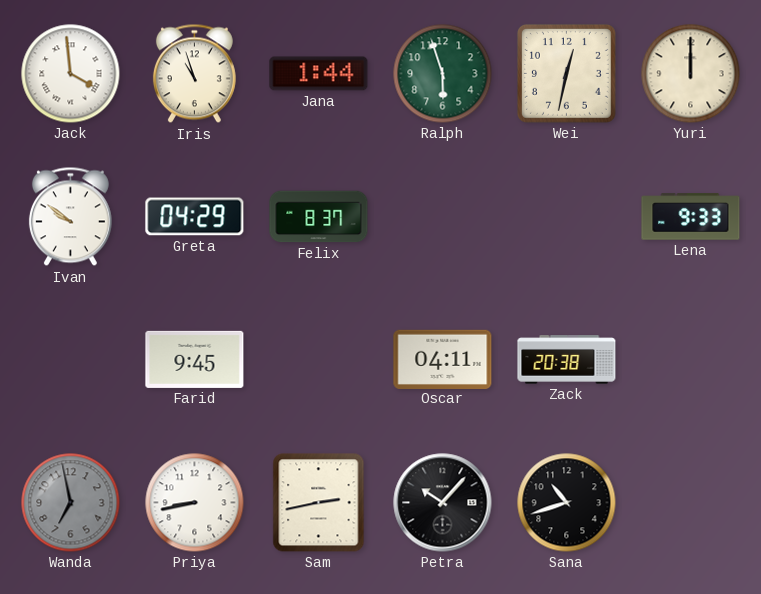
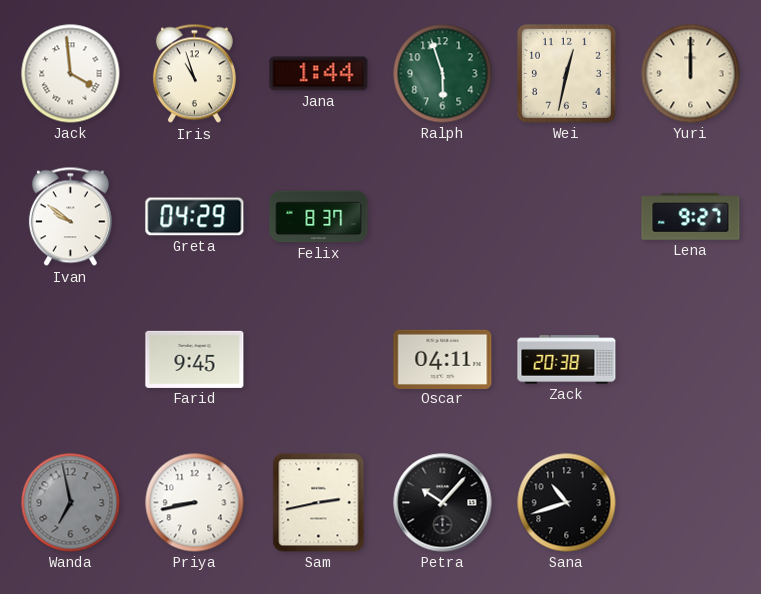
Lena: 9:33 -> 9:27
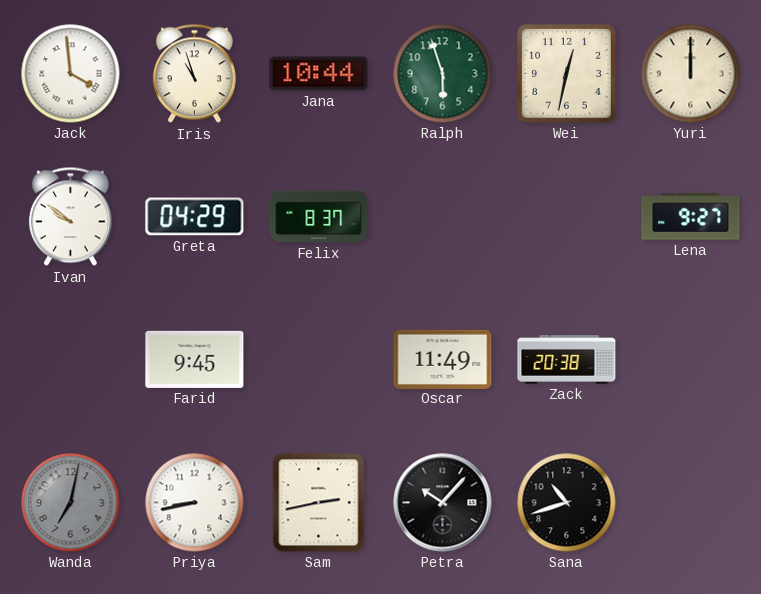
Jana: 1:44 -> 10:44
Oscar: 04:11 -> 11:49
Wanda: 6:58 -> 7:02
